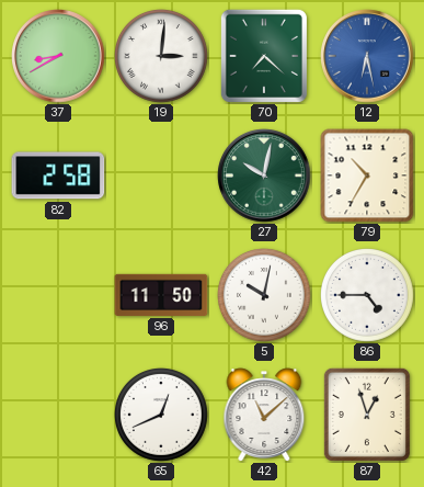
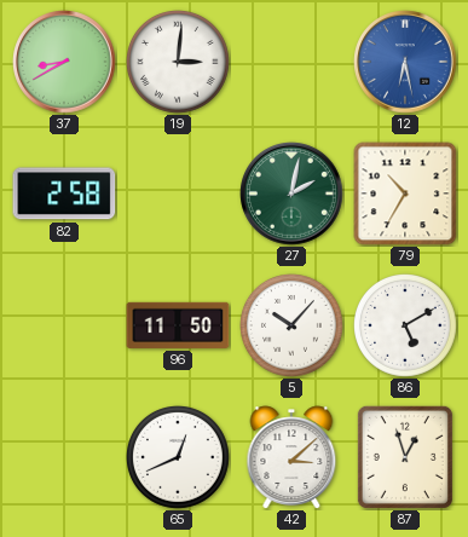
70: 7:22 -> none
27: 10:02 -> 2:02
5: 10:02 -> 10:07
86: 4:45 -> 5:10
42: 11:08 -> 3:08
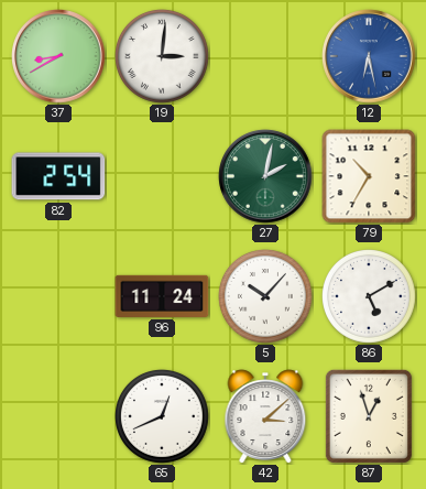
82: 2:58 -> 2:54
96: 11:50 -> 11:24
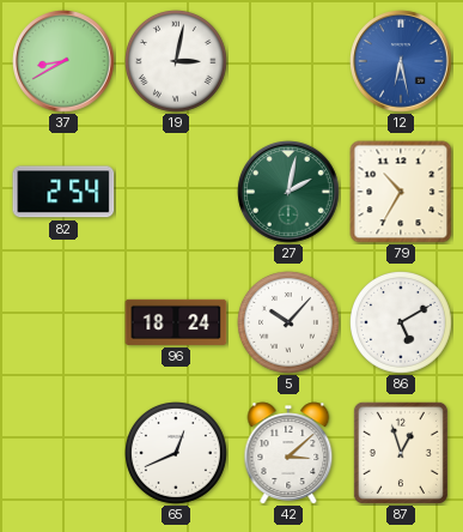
19: 3:01 -> 3:02
96: 11:24 -> 18:24
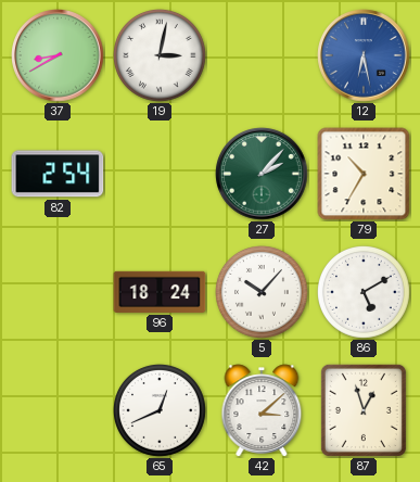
27: 2:02 -> 2:07
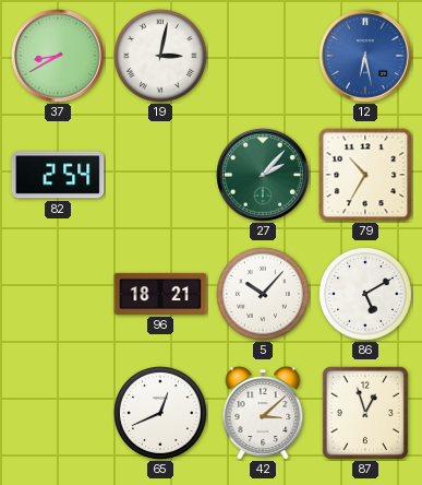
96: 18:24 -> 18:21
